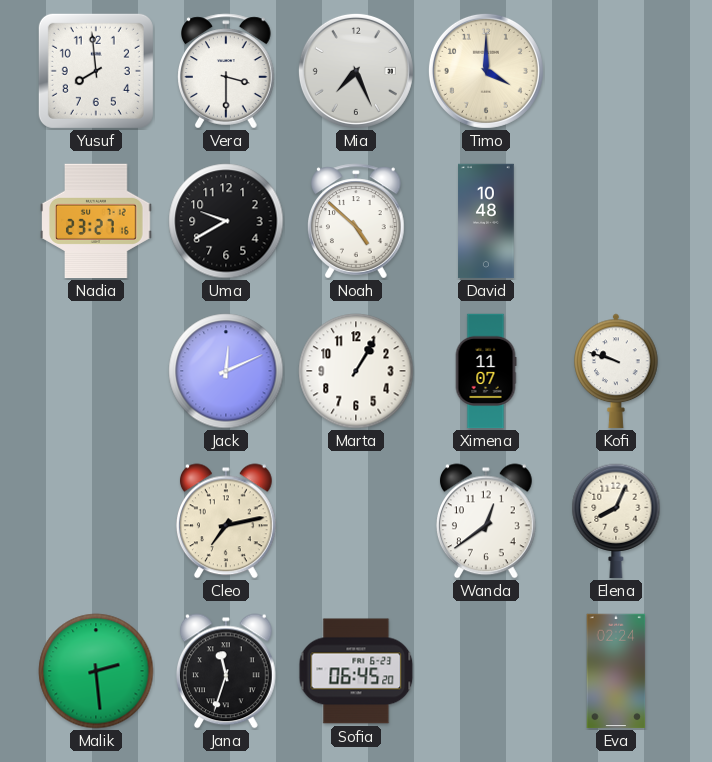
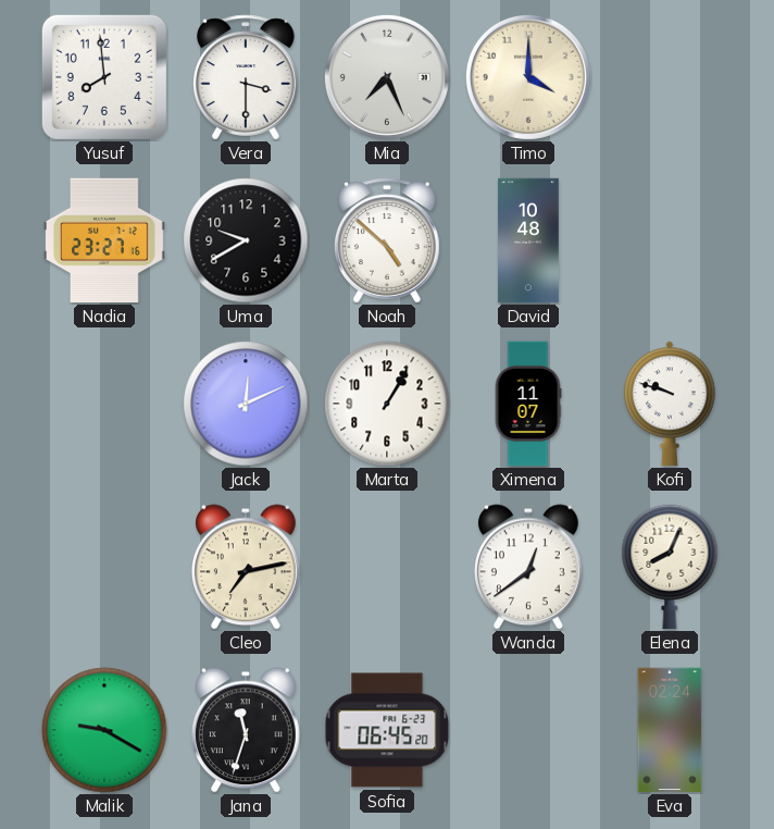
Malik: 2:29 -> 9:20
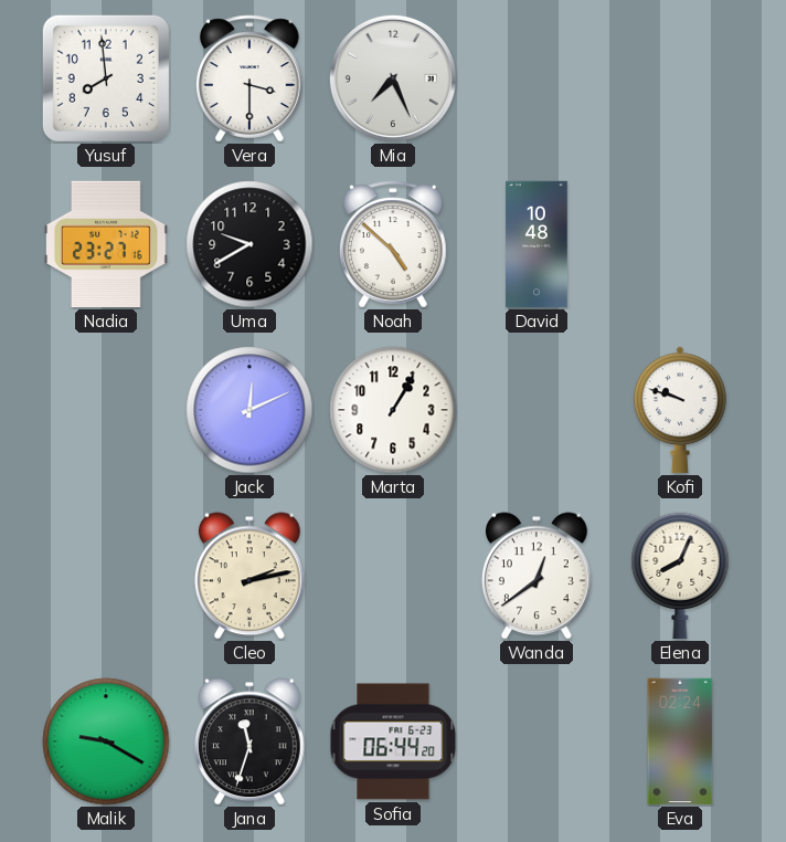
Timo: 4:00 -> none
Ximena: 11:07 -> none
Cleo: 7:13 -> 2:13
Sofia: 06:45 -> 06:44
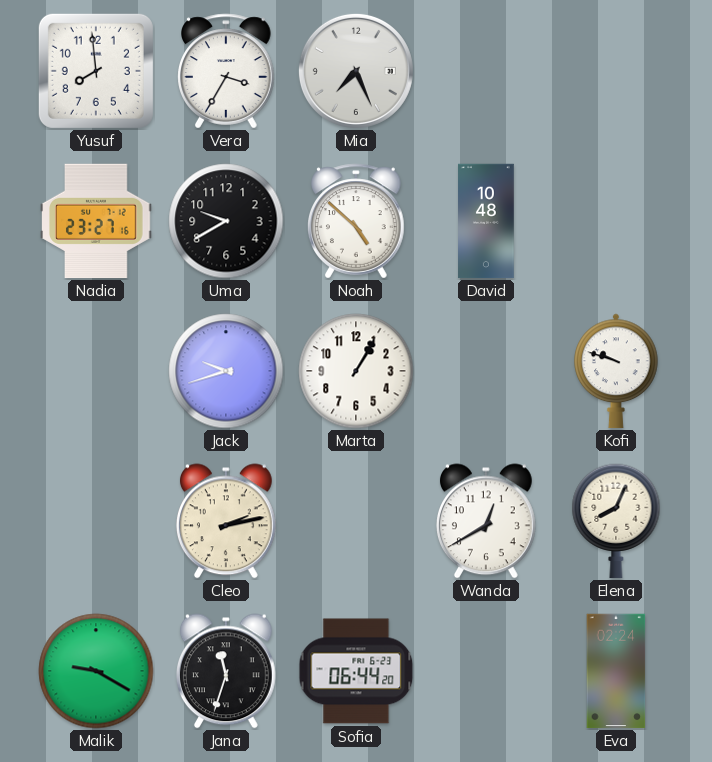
Vera: 3:30 -> 3:35
Jack: 12:11 -> 9:42
Wanda: 12:39 -> 12:40
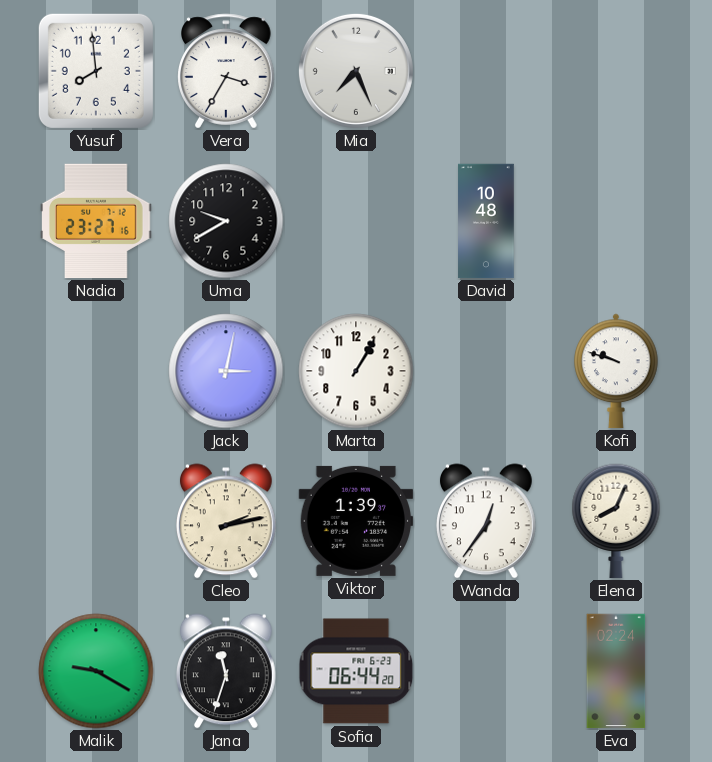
Noah: 4:52 -> none
Jack: 9:42 -> 3:02
Viktor: none -> 1:39
Wanda: 12:40 -> 12:36
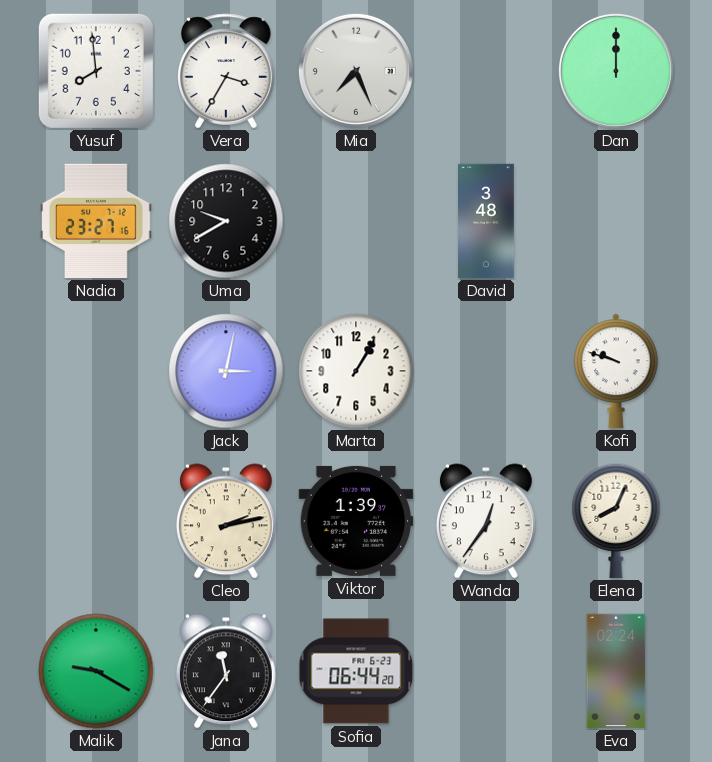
Dan: none -> 12:00
David: 10:48 -> 3:48
Jana: 11:33 -> 11:36
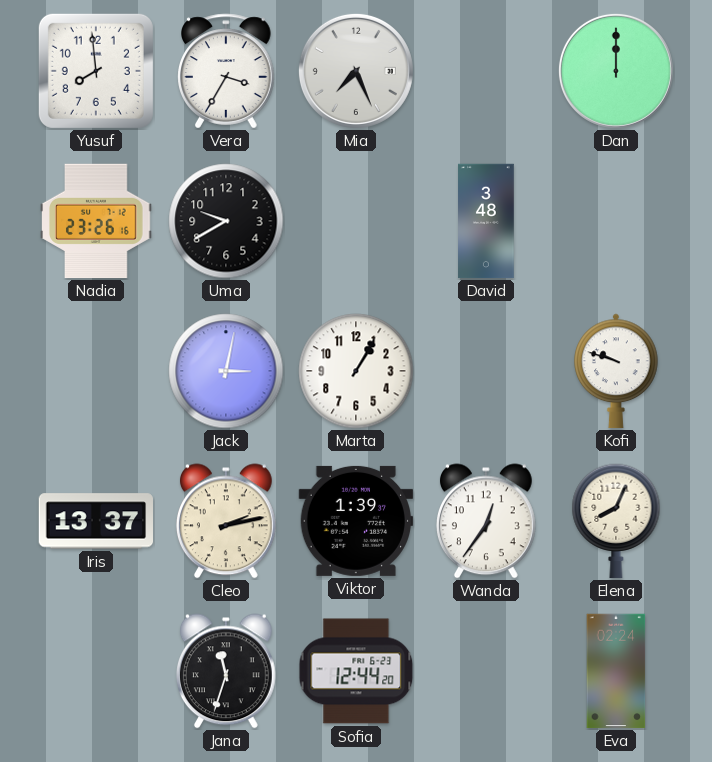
Nadia: 23:27 -> 23:26
Iris: none -> 13:37
Malik: 9:20 -> none
Jana: 11:36 -> 11:33
Sofia: 06:44 -> 12:44
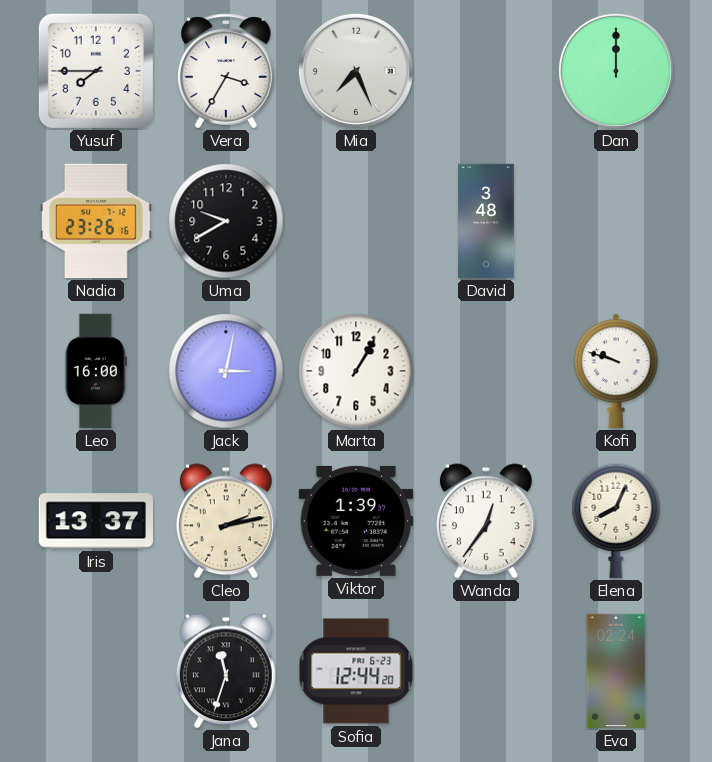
Yusuf: 7:59 -> 7:45
Leo: none -> 16:00
